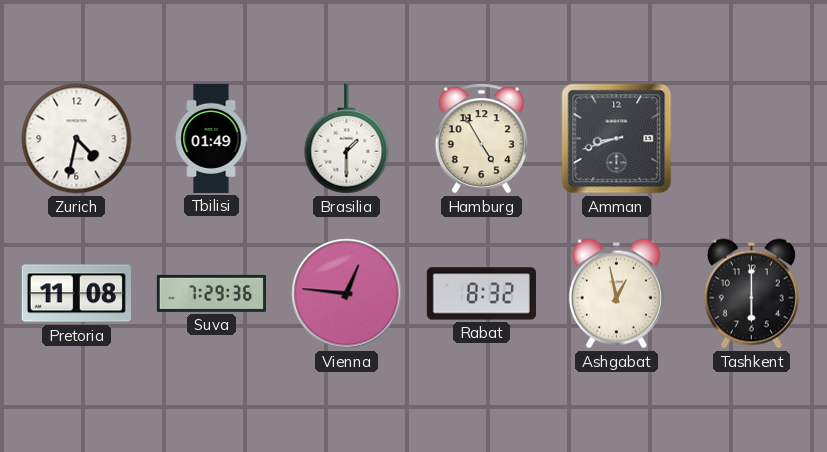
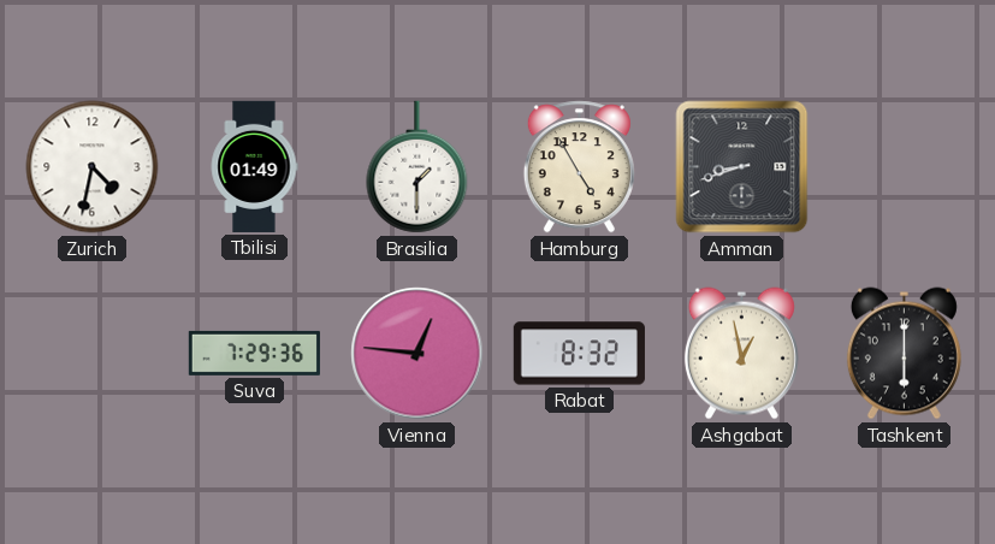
Pretoria: 11:08 -> none
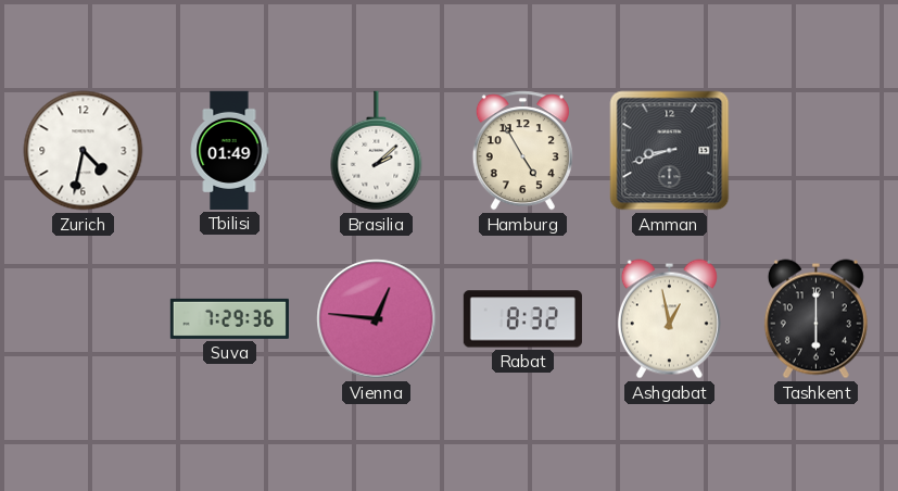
Brasilia: 1:30 -> 2:08
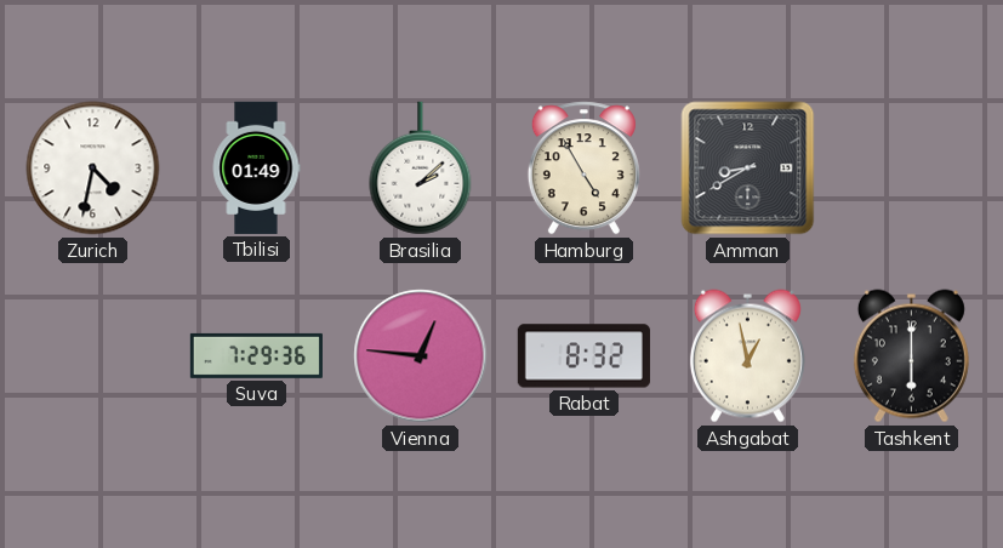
Amman: 8:42 -> 8:40
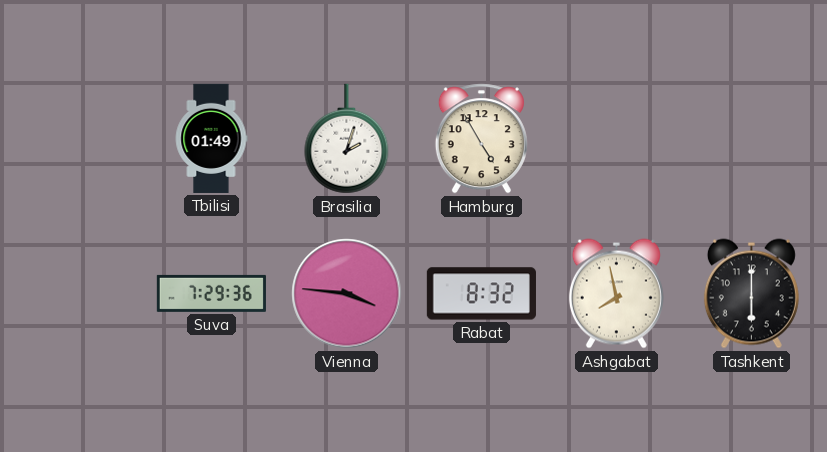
Zurich: 4:32 -> none
Brasilia: 2:08 -> 2:03
Amman: 8:40 -> none
Vienna: 12:46 -> 3:46
Ashgabat: 12:58 -> 7:58
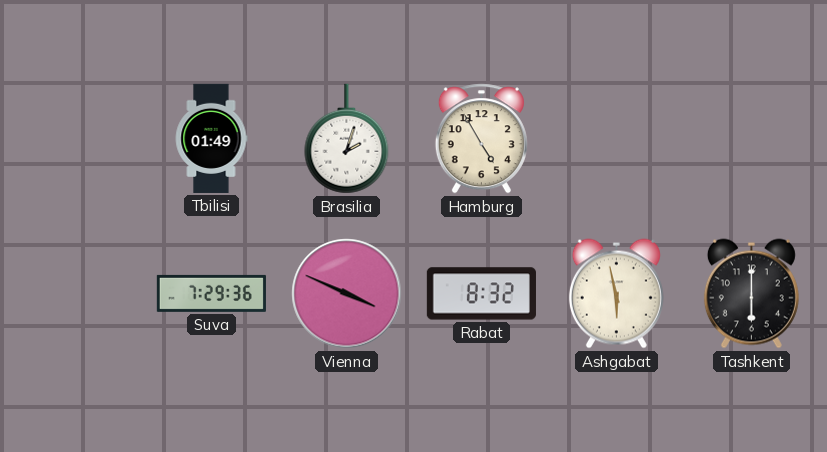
Vienna: 3:46 -> 3:49
Ashgabat: 7:58 -> 5:58
